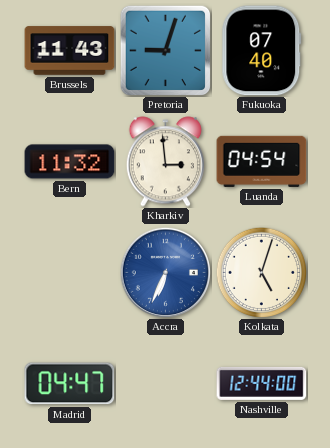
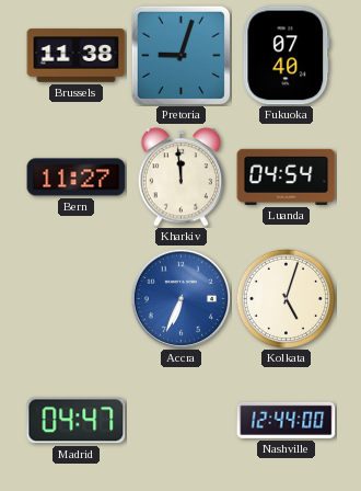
Brussels: 11:43 -> 11:38
Bern: 11:32 -> 11:27
Kharkiv: 2:59 -> 11:59
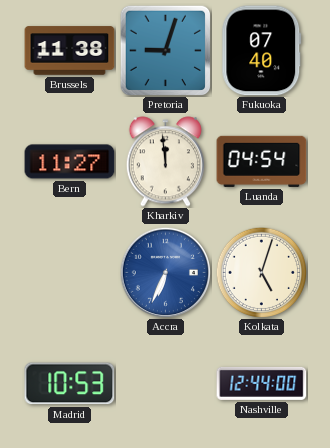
Madrid: 04:47 -> 10:53
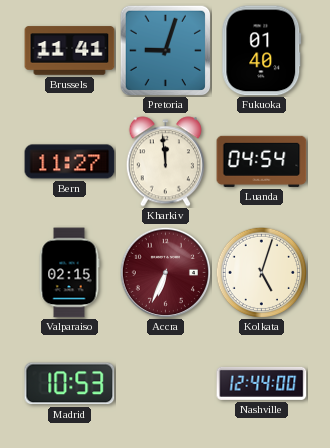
Brussels: 11:38 -> 11:41
Fukuoka: 07:40 -> 01:40
Valparaiso: none -> 02:15
Accra dial: blue -> burgundy
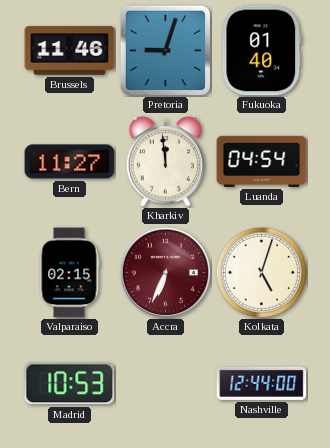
Brussels: 11:41 -> 11:46
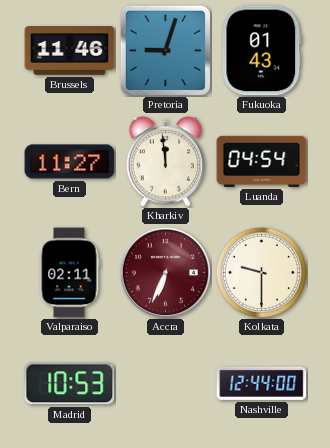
Fukuoka: 01:40 -> 01:43
Valparaiso: 02:15 -> 02:11
Kolkata: 5:03 -> 9:30
